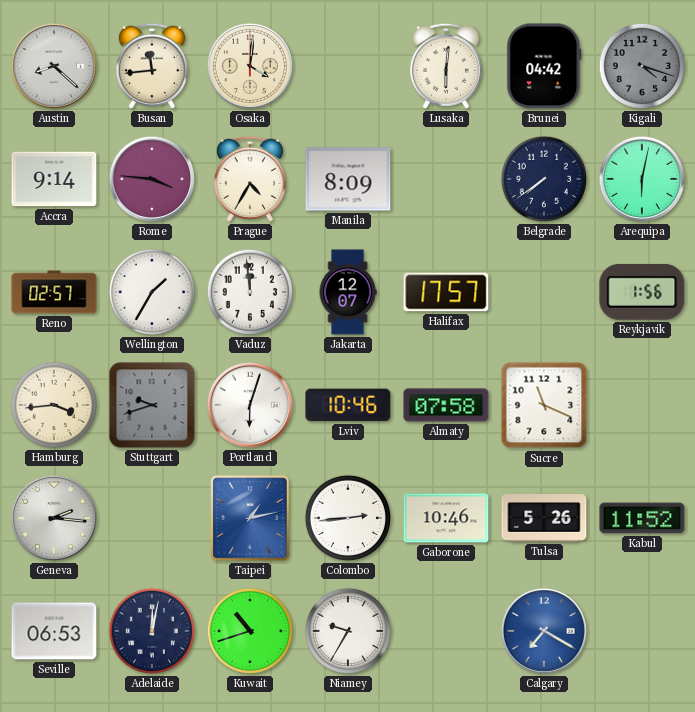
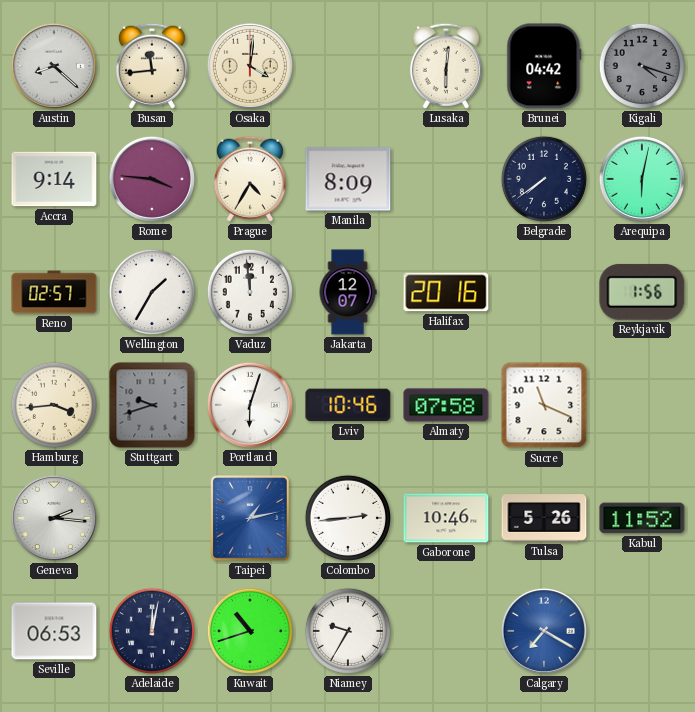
Halifax: 17:57 -> 20:16
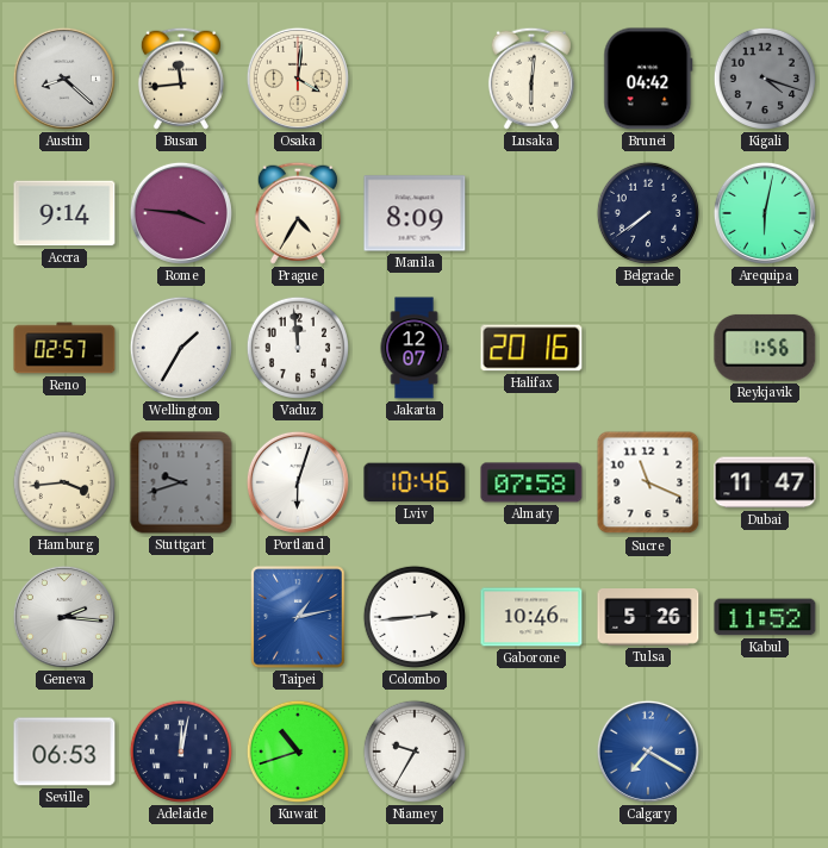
Dubai: none -> 11:47
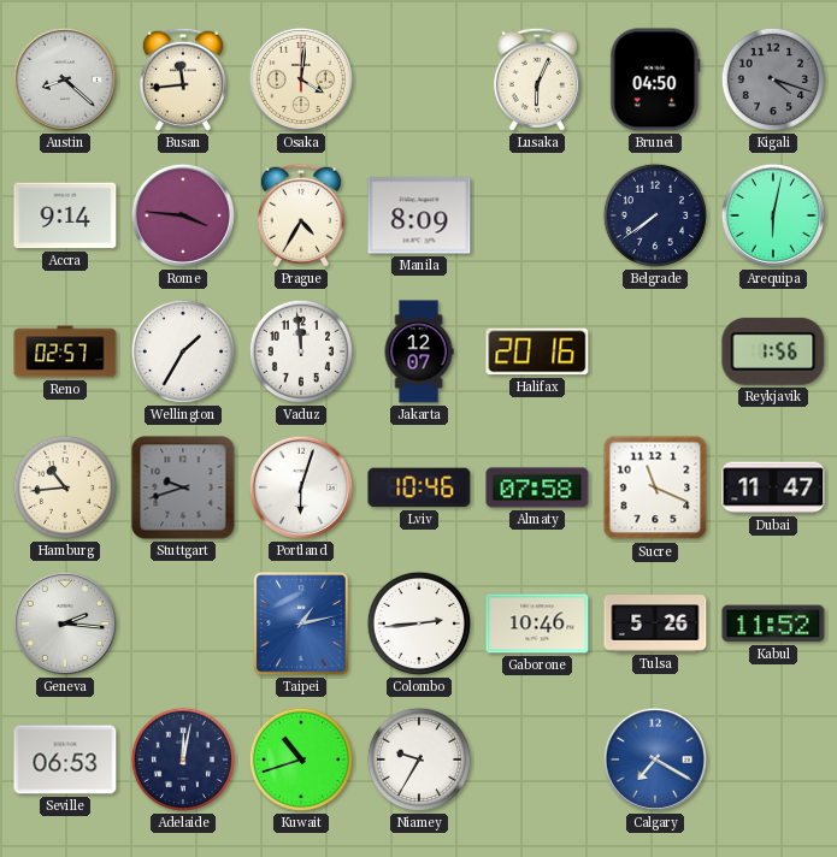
Lusaka: 6:01 -> 6:04
Brunei: 04:42 -> 04:50
Hamburg: 3:44 -> 10:44
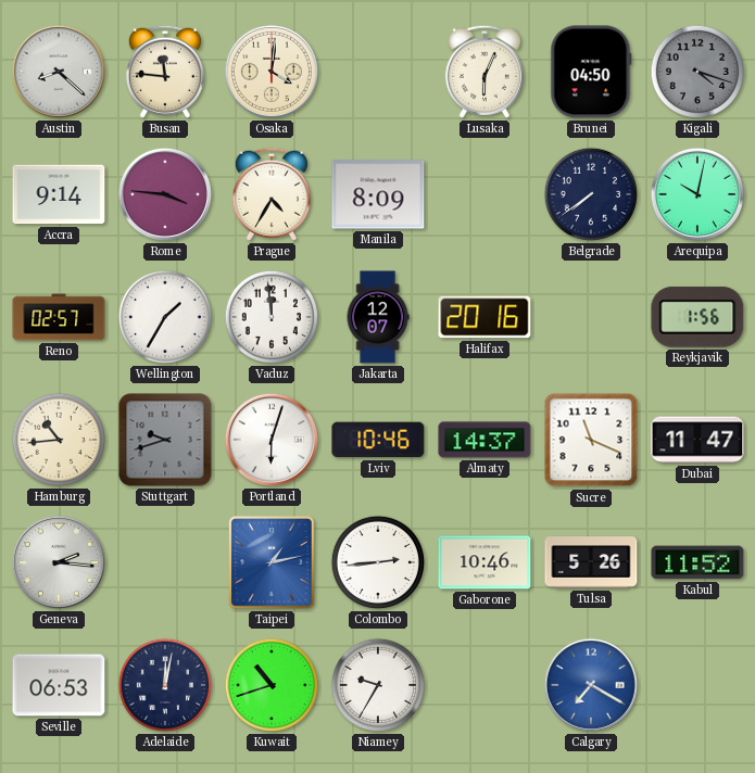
Busan: 11:44 -> 11:46
Arequipa: 6:02 -> 10:02
Almaty: 07:58 -> 14:37
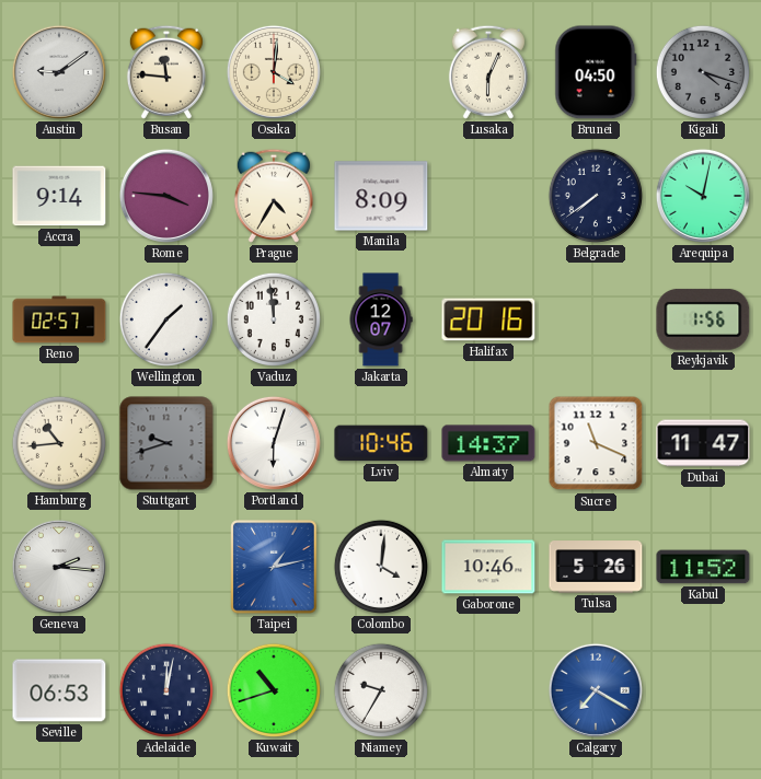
Austin: 8:22 -> 9:09
Wellington: 1:35 -> 1:36
Colombo: 2:44 -> 4:01
